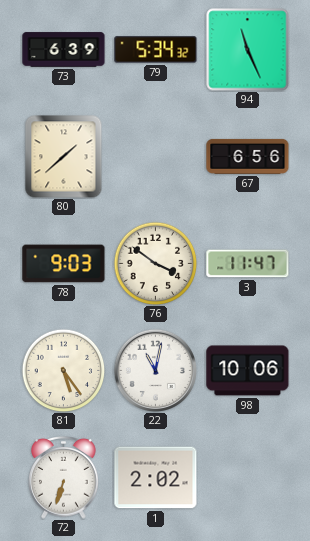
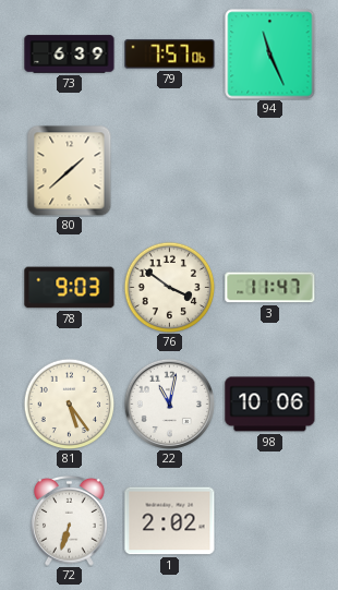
79: 5:34 -> 7:57
67: 6:56 -> none
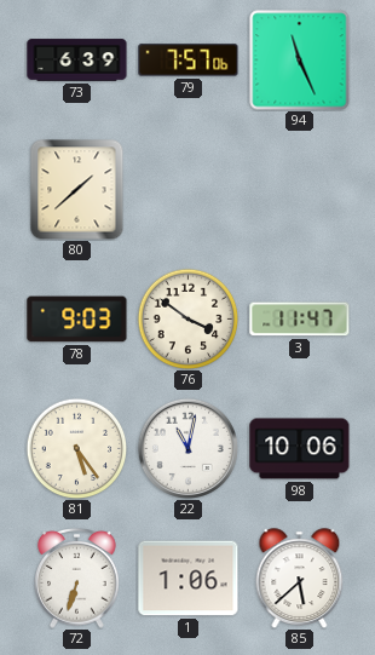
1: 2:02 -> 1:06
85: none -> 5:38
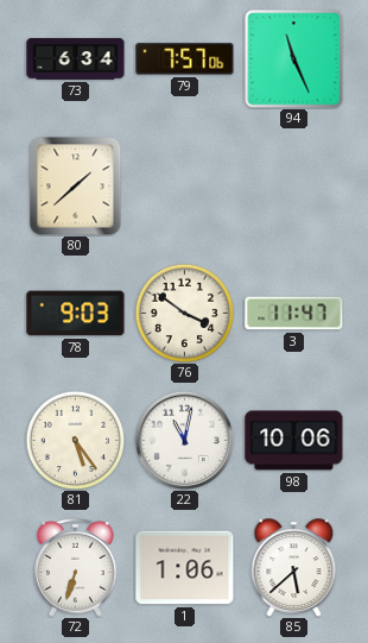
73: 6:39 -> 6:34
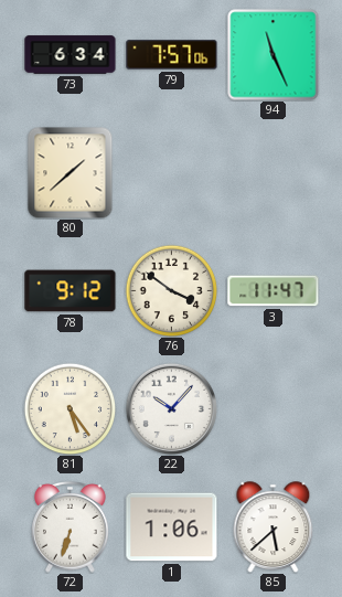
78: 9:03 -> 9:12
22: 11:02 -> 10:07
98: 10:06 -> none
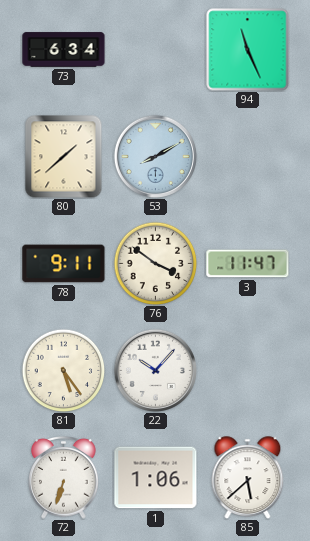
79: 7:57 -> none
53: none -> 8:10
78: 9:12 -> 9:11
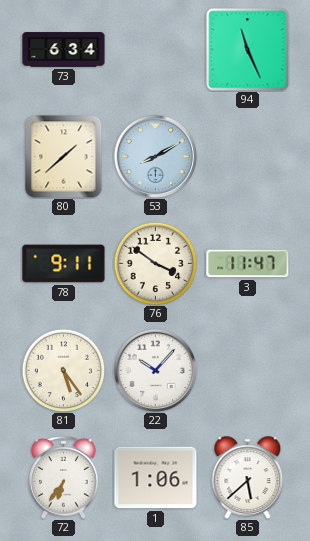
72: 6:33 -> 6:36
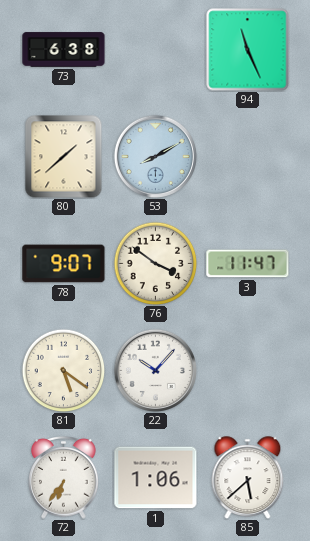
73: 6:34 -> 6:38
78: 9:11 -> 9:07
81: 5:24 -> 5:21
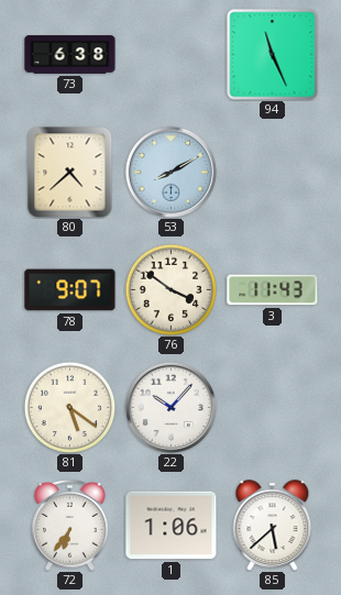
80: 1:38 -> 4:38
3: 11:47 -> 11:43
